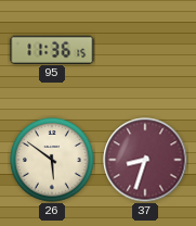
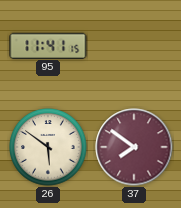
95: 11:36 -> 11:41
37: 8:33 -> 7:51
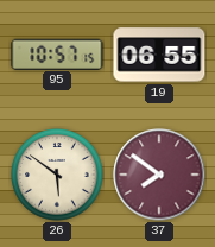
95: 11:41 -> 10:57
19: none -> 06:55
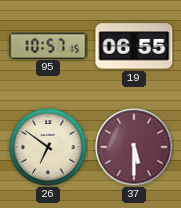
26: 5:51 -> 6:51
37: 7:51 -> 5:30
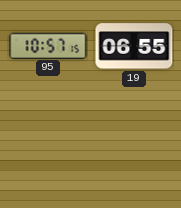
26: 6:51 -> none
37: 5:30 -> none
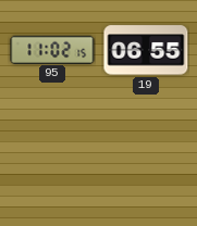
95: 10:57 -> 11:02
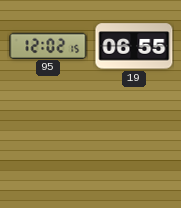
95: 11:02 -> 12:02
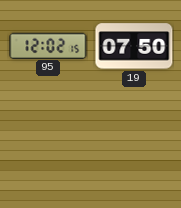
19: 06:55 -> 07:50
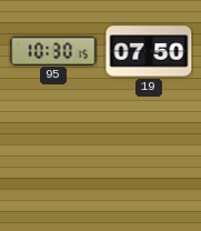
95: 12:02 -> 10:30
